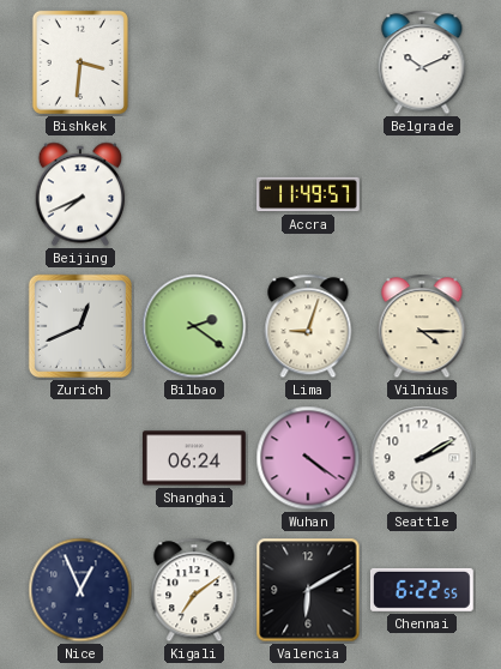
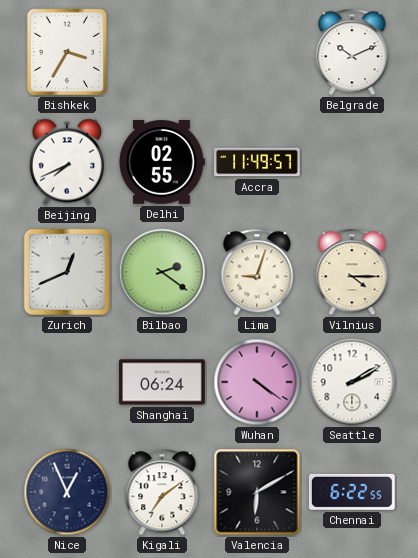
Bishkek: 3:31 -> 3:35
Delhi: none -> 02:55
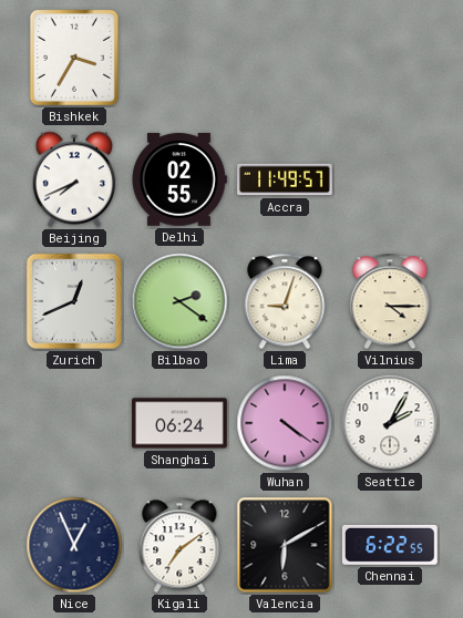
Belgrade: 10:11 -> none
Seattle: 2:10 -> 2:05
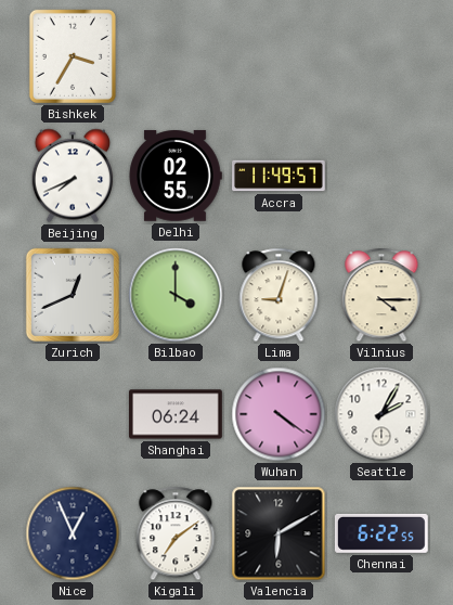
Bilbao: 2:21 -> 4:00
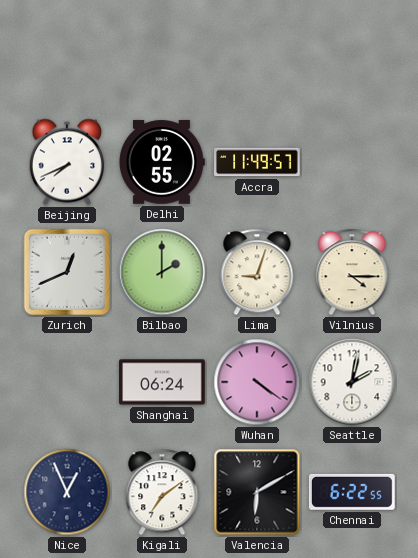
Bishkek: 3:35 -> none
Bilbao: 4:00 -> 2:00
Seattle: 2:05 -> 2:02
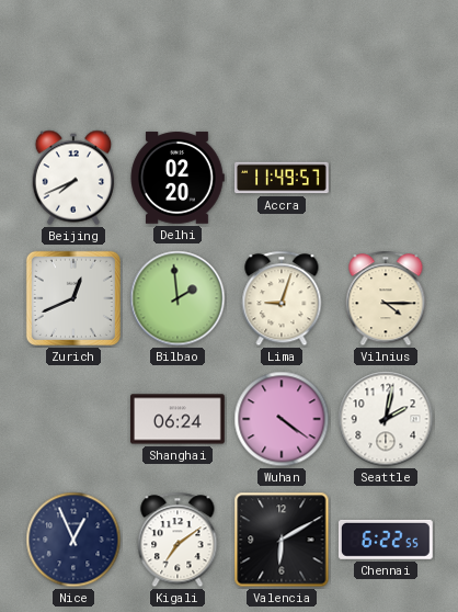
Delhi: 02:55 -> 02:20
Bilbao: 2:00 -> 1:59
